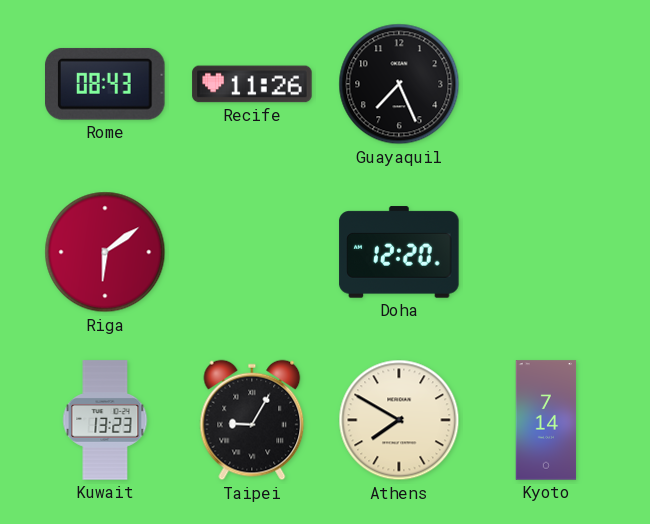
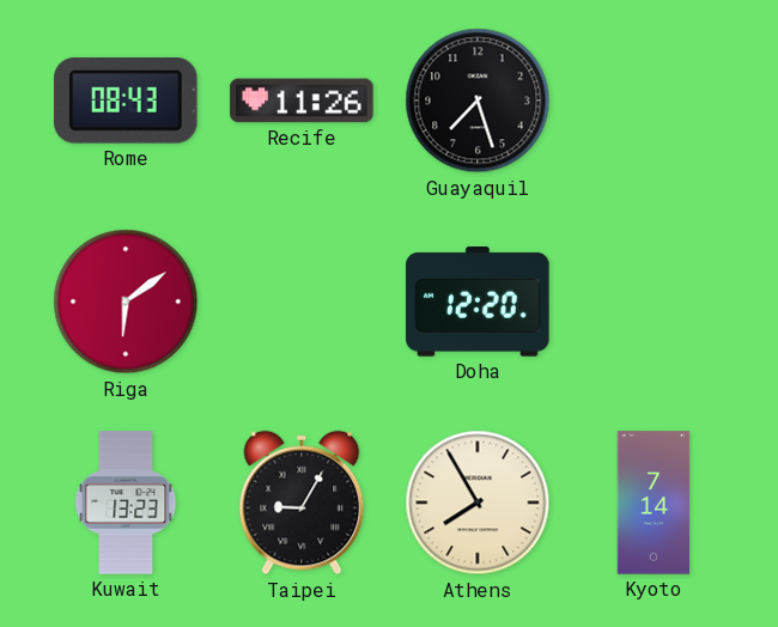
Guayaquil: 7:26 -> 7:27
Athens: 7:50 -> 7:55
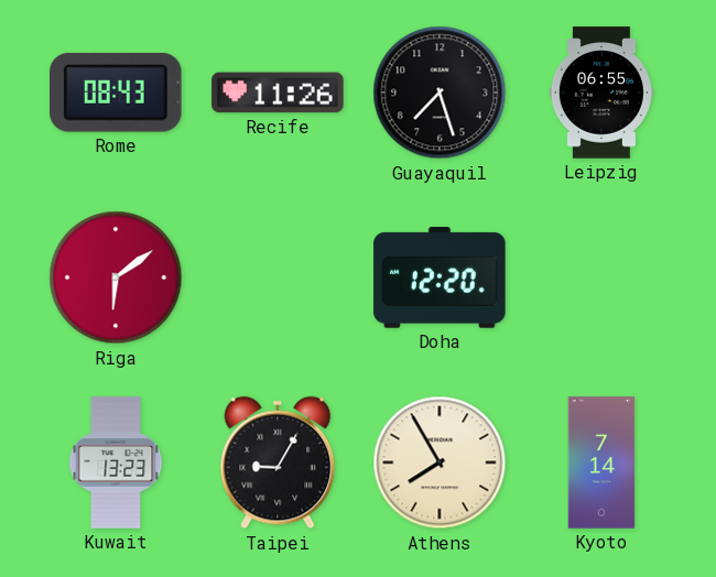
Leipzig: none -> 06:55
